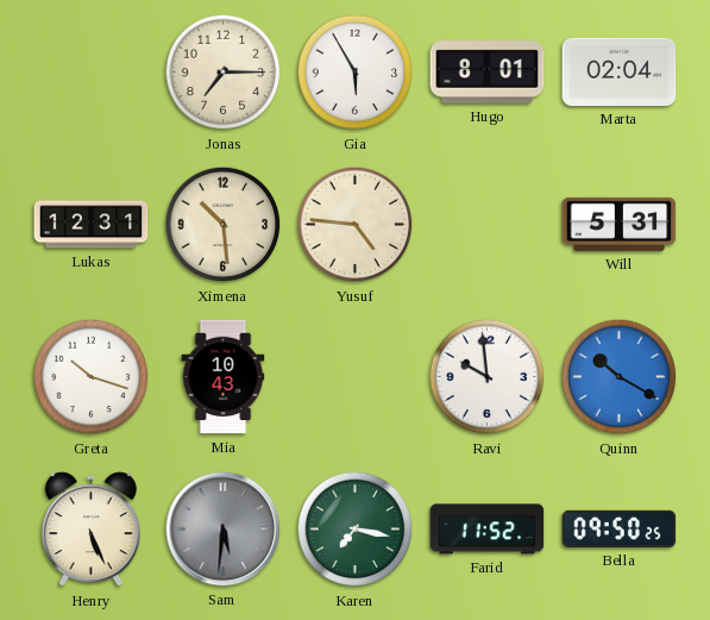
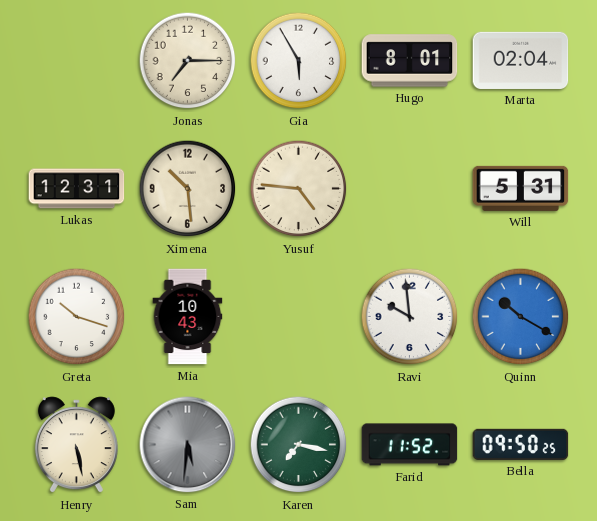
Henry: 5:26 -> 5:28
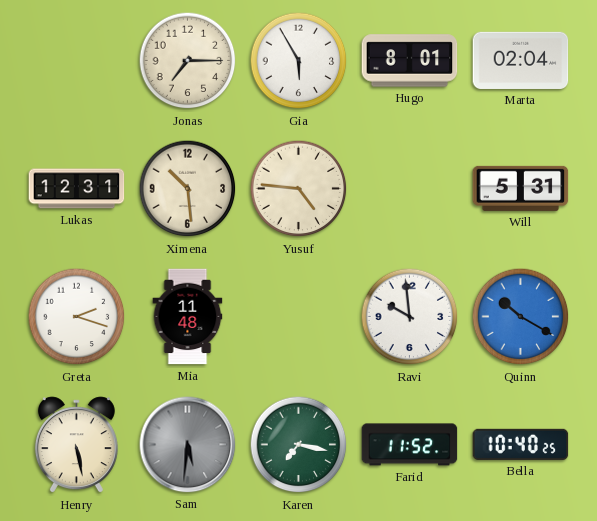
Greta: 10:18 -> 2:18
Mia: 10:43 -> 11:48
Bella: 09:50 -> 10:40
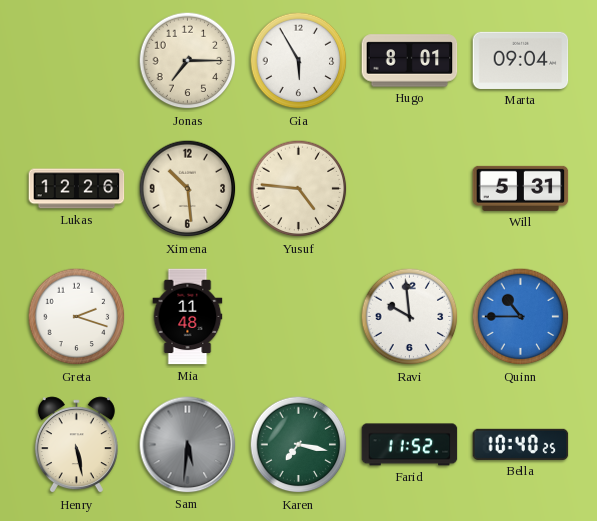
Marta: 02:04 -> 09:04
Lukas: 12:31 -> 12:26
Quinn: 10:20 -> 10:45
